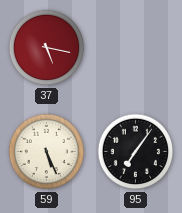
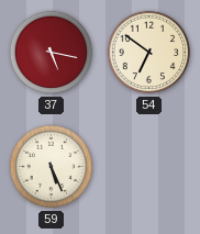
54: none -> 6:51
95: 7:06 -> none
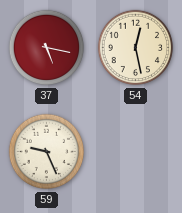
54: 6:51 -> 12:28
59: 5:26 -> 9:26
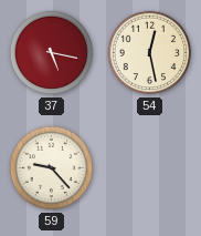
59: 9:26 -> 9:23
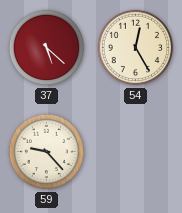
37: 5:17 -> 5:22
54: 12:28 -> 12:25
